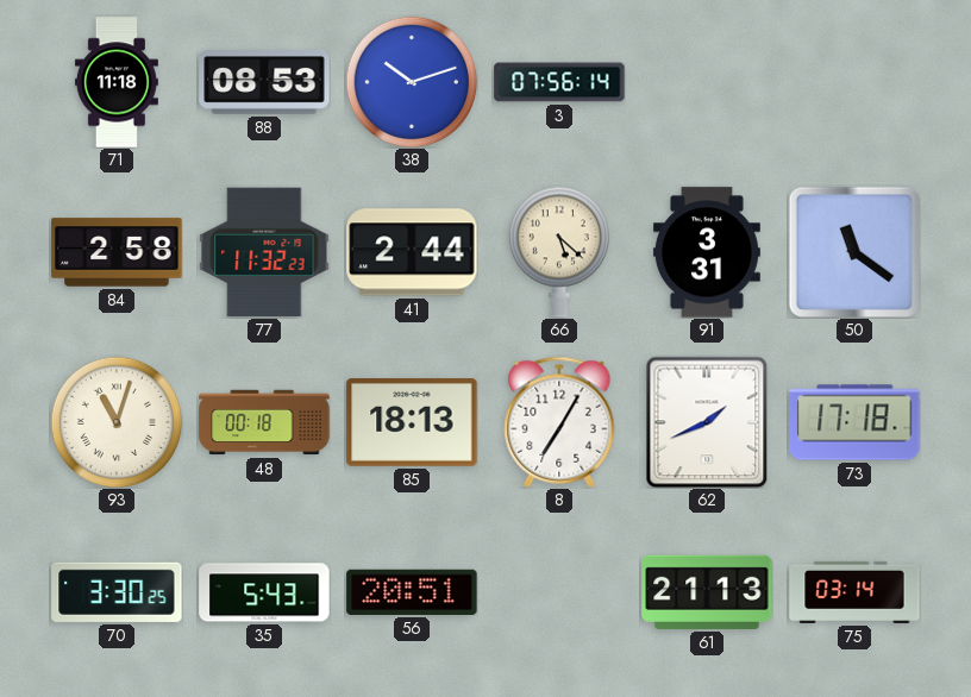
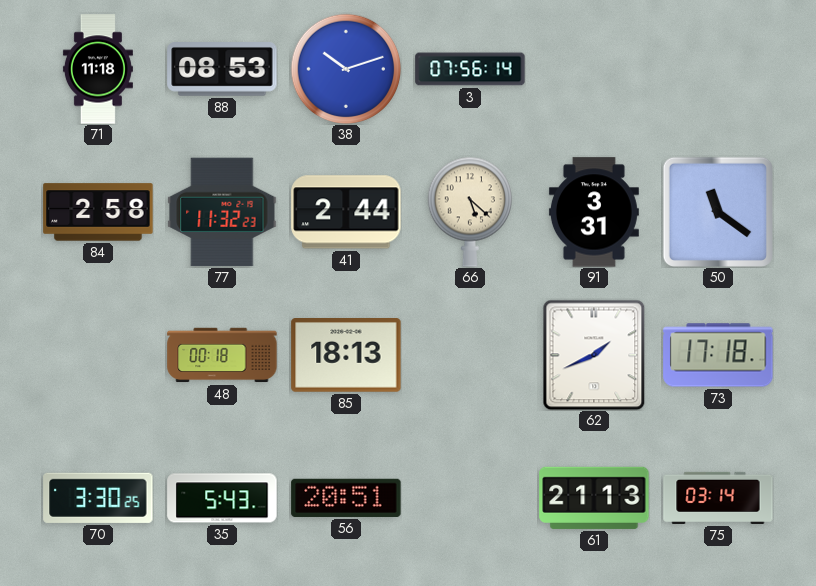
93: 11:03 -> none
8: 7:05 -> none
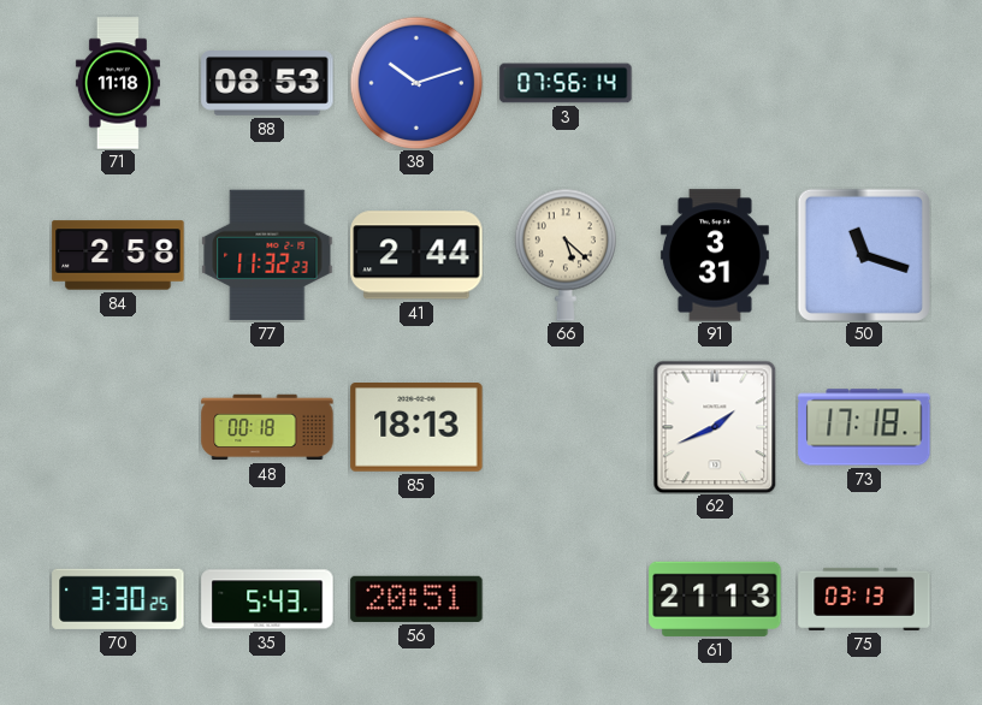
50: 11:21 -> 11:18
75: 03:14 -> 03:13
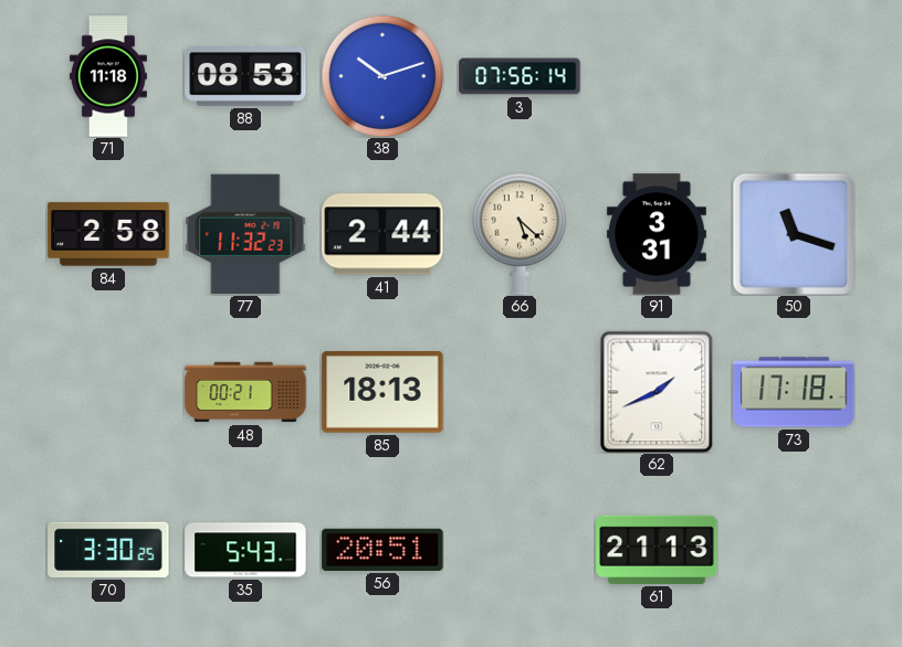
48: 00:18 -> 00:21
75: 03:13 -> none
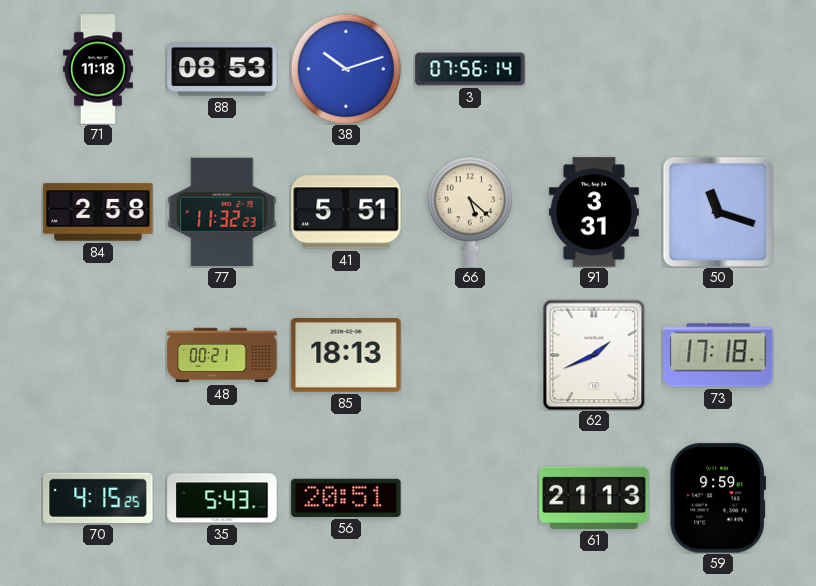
41: 2:44 -> 5:51
70: 3:30 -> 4:15
59: none -> 9:59
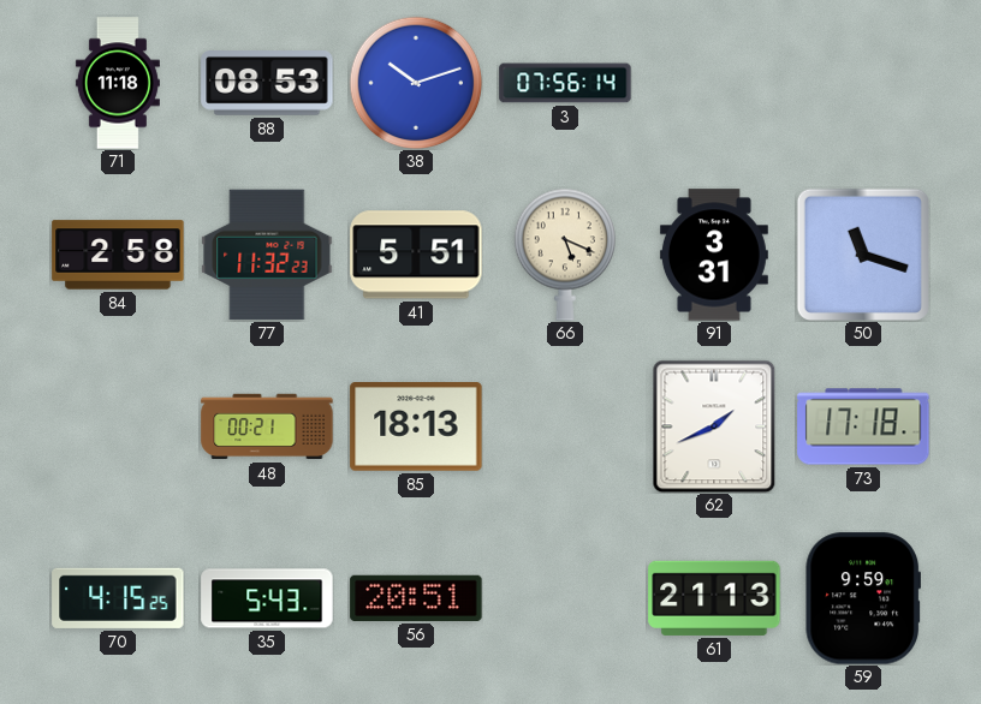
66: 5:22 -> 5:19
